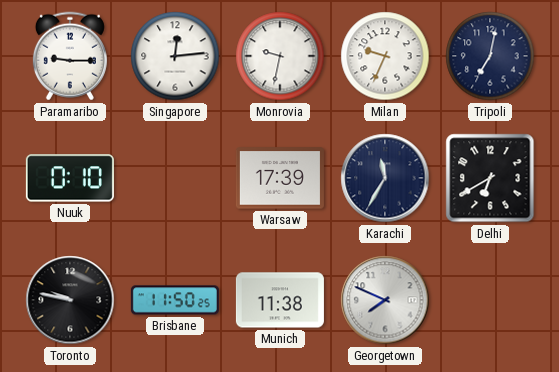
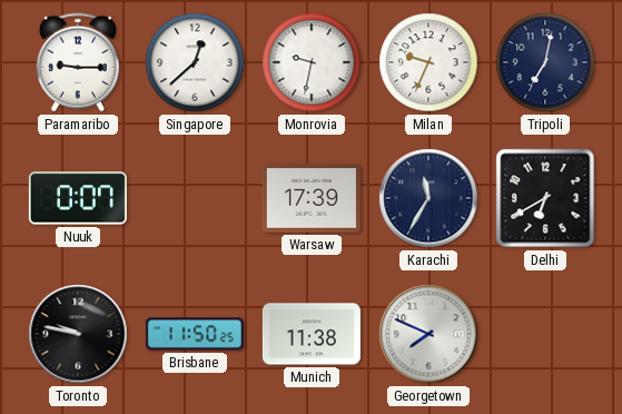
Singapore: 12:14 -> 12:38
Nuuk: 0:10 -> 0:07
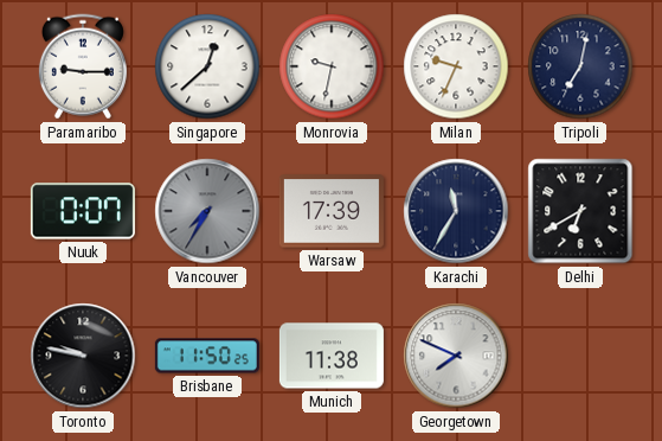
Vancouver: none -> 7:35
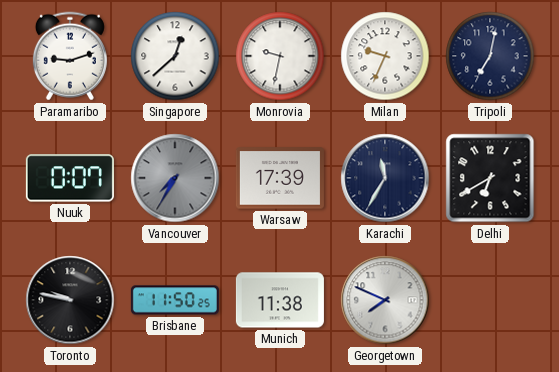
Paramaribo: 9:15 -> 9:12
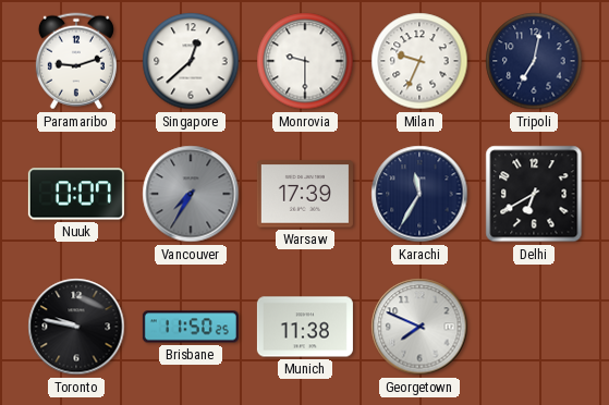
Monrovia: 9:32 -> 9:30
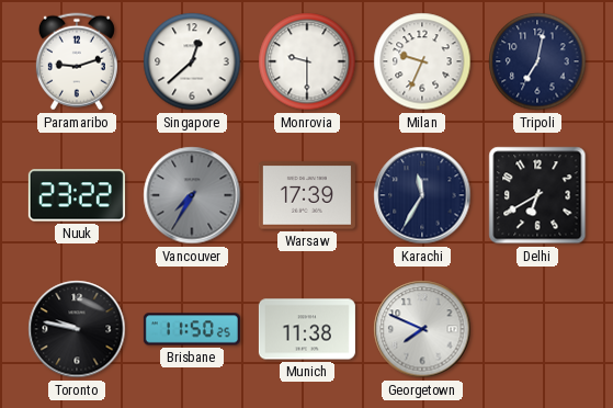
Nuuk: 0:07 -> 23:22
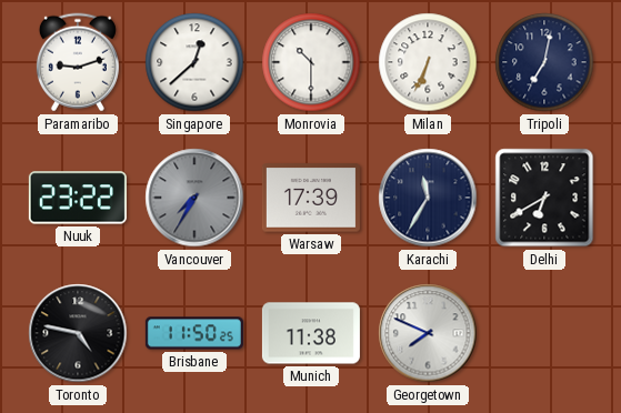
Monrovia: 9:30 -> 10:30
Milan: 9:34 -> 6:34
Toronto: 9:47 -> 4:47
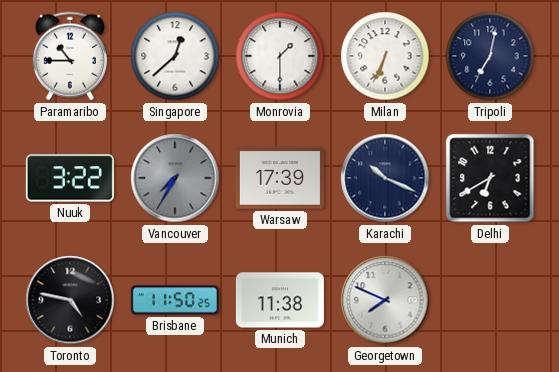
Paramaribo: 9:12 -> 10:45
Monrovia: 10:30 -> 1:30
Nuuk: 23:22 -> 3:22
Karachi: 11:35 -> 10:19
